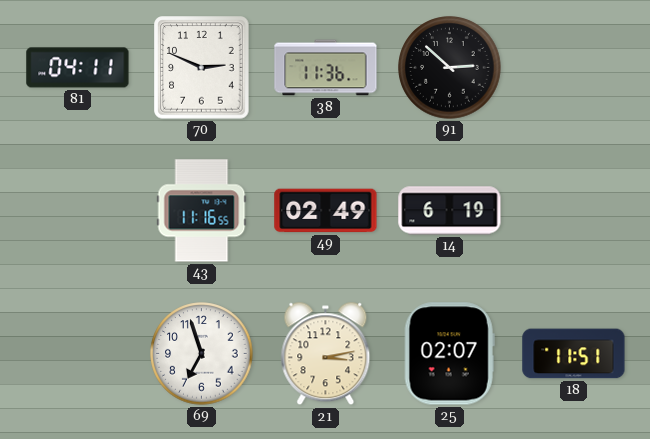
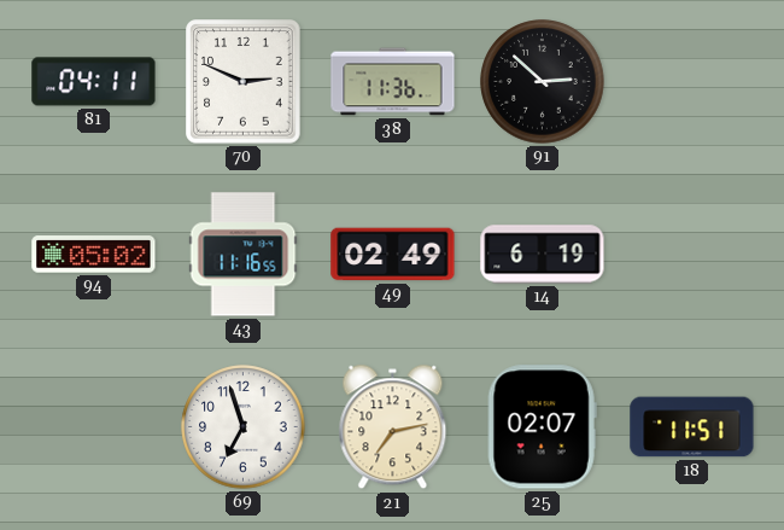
94: none -> 05:02
21: 3:13 -> 7:13
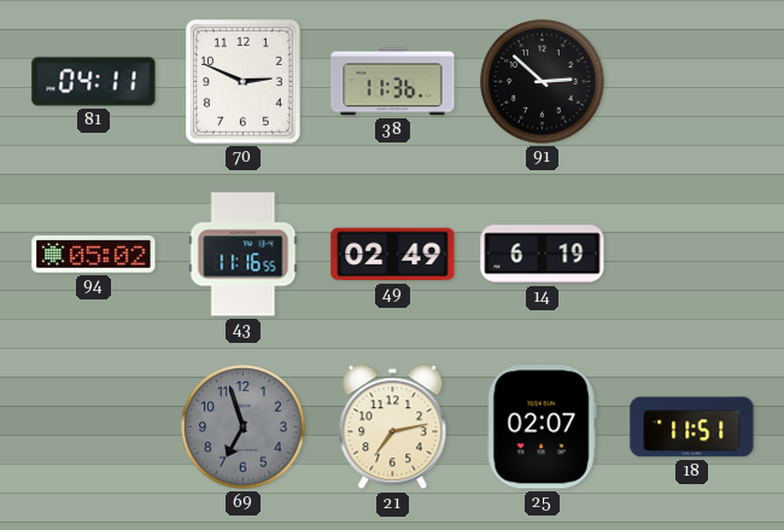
69 dial: white -> grey
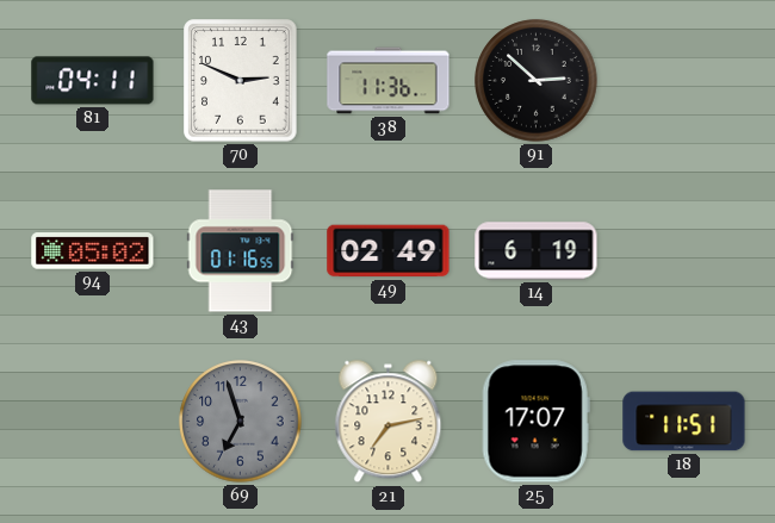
43: 11:16 -> 01:16
25: 02:07 -> 17:07
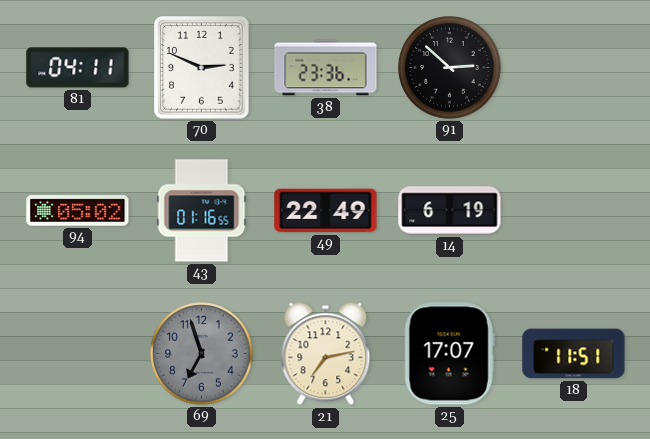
38: 11:36 -> 23:36
49: 02:49 -> 22:49
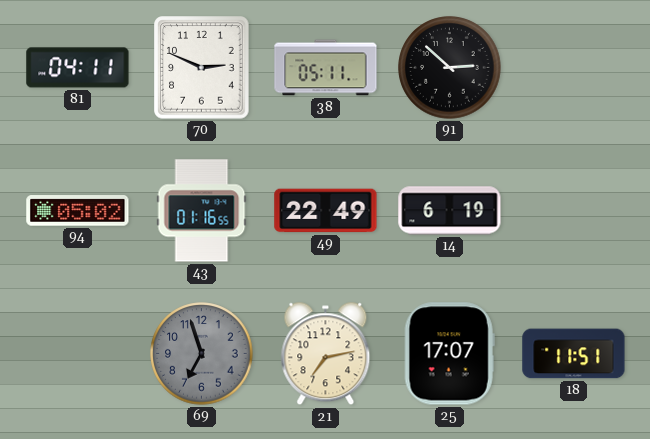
38: 23:36 -> 05:11
